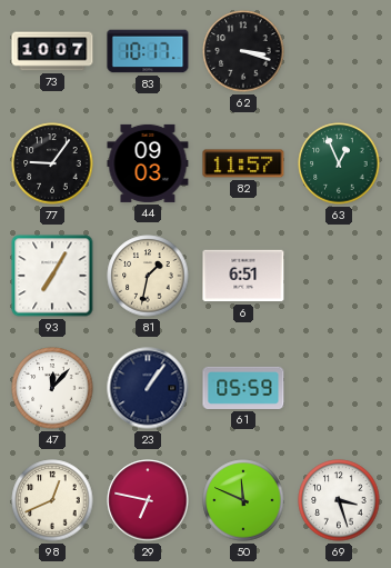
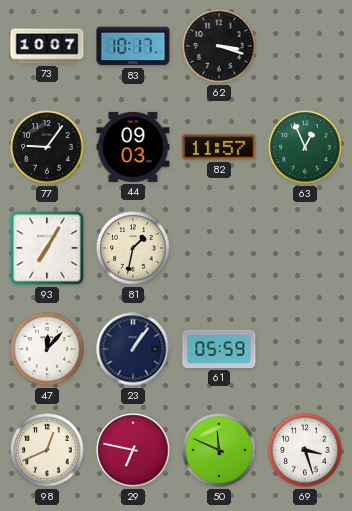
6: 6:51 -> none
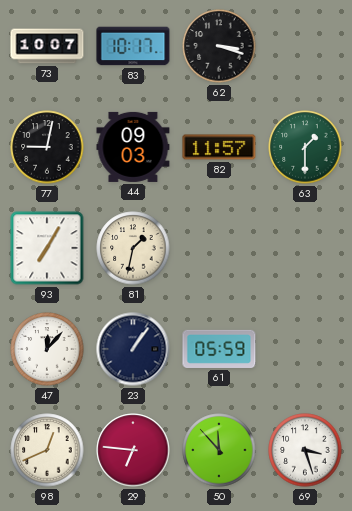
77: 9:06 -> 9:02
63: 12:56 -> 1:30
29: 6:47 -> 6:46
50: 11:49 -> 11:53
